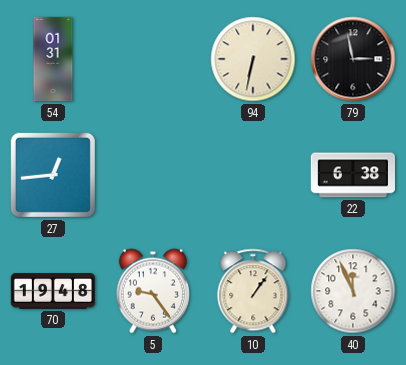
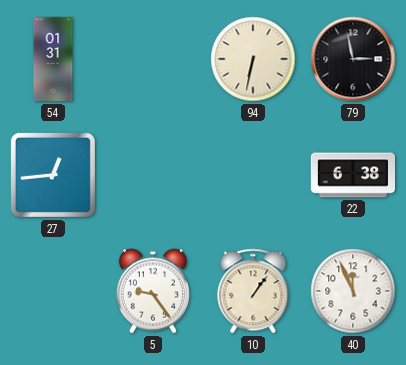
70: 19:48 -> none
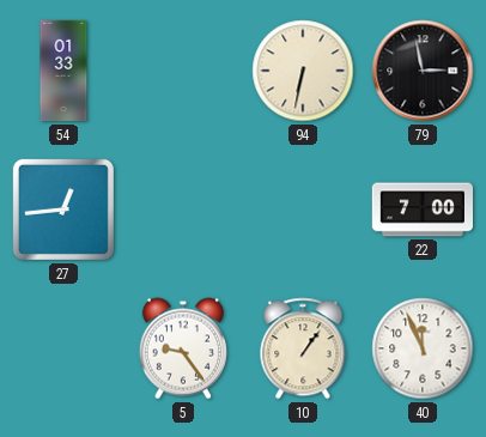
54: 01:31 -> 01:33
22: 6:38 -> 7:00
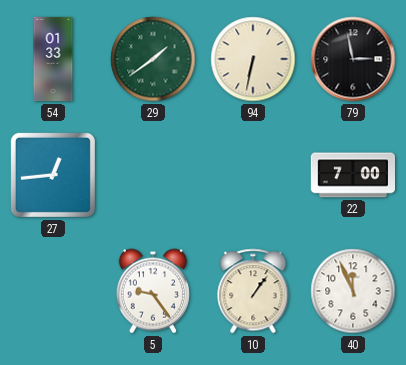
29: none -> 1:39
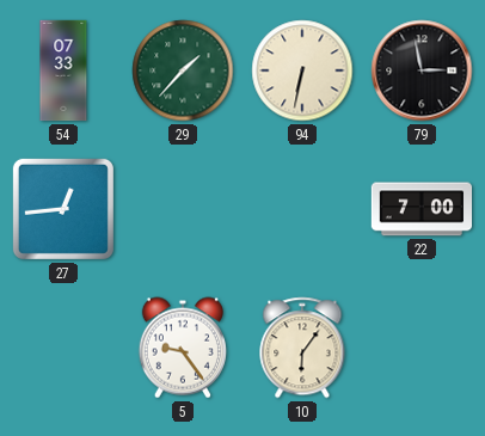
54: 01:33 -> 07:33
29: 1:39 -> 1:37
10: 1:06 -> 6:06
40: 11:56 -> none
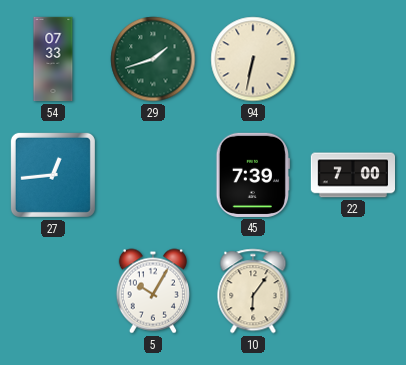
29: 1:37 -> 1:42
79: 2:58 -> none
45: none -> 7:39
5: 9:24 -> 10:05
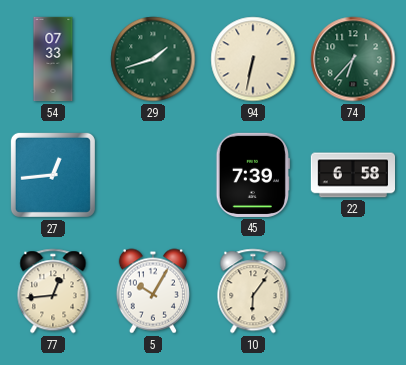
74: none -> 6:37
22: 7:00 -> 6:58
77: none -> 12:44
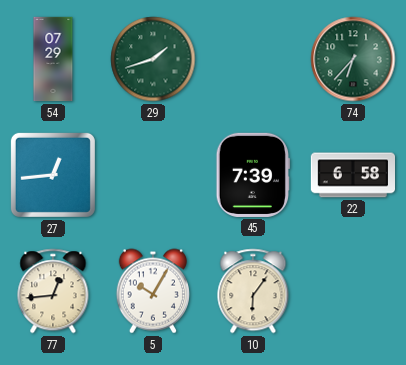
54: 07:33 -> 07:29
94: 6:32 -> none
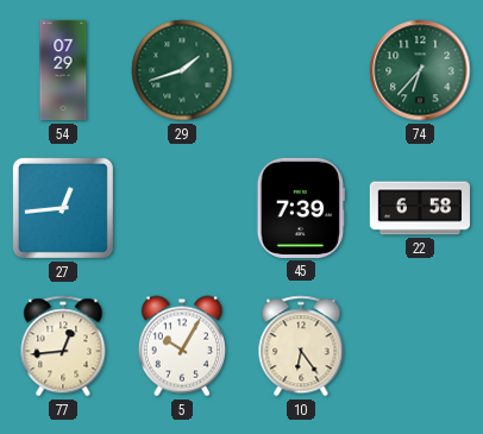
10: 6:06 -> 6:24
